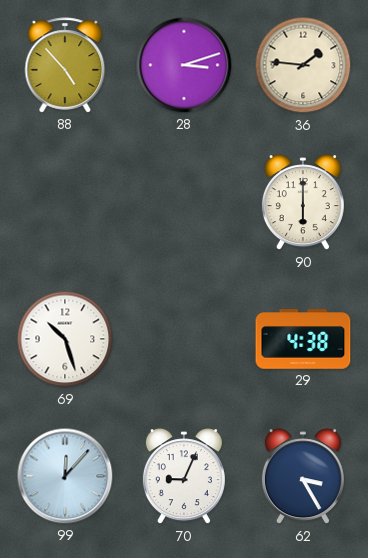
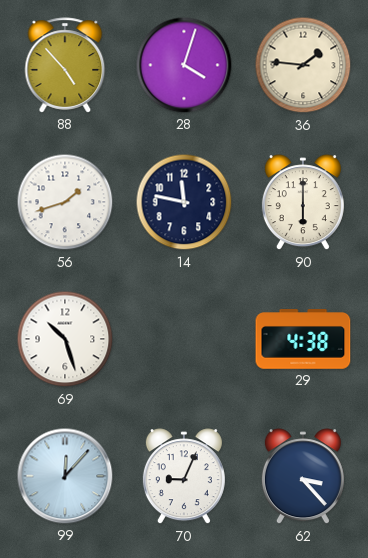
28: 3:12 -> 4:03
56: none -> 1:42
14: none -> 11:47
62: 3:25 -> 3:23
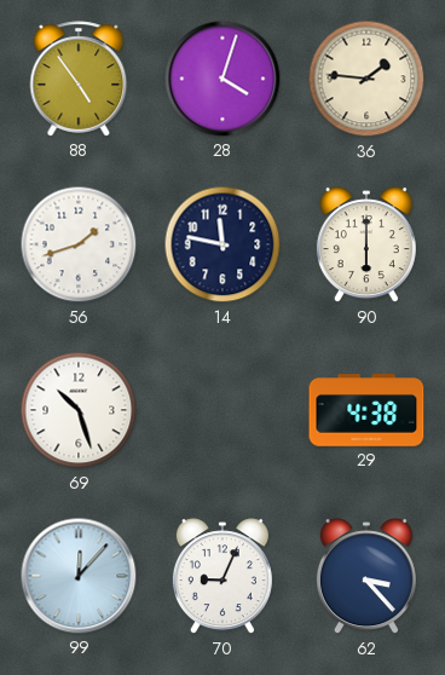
88: 4:53 -> 4:54
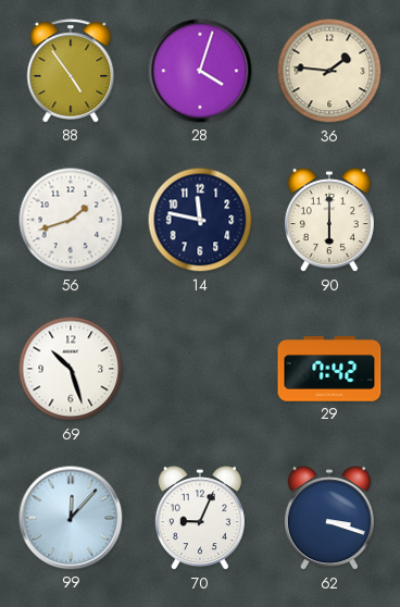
29: 4:38 -> 7:42
62: 3:23 -> 3:18
